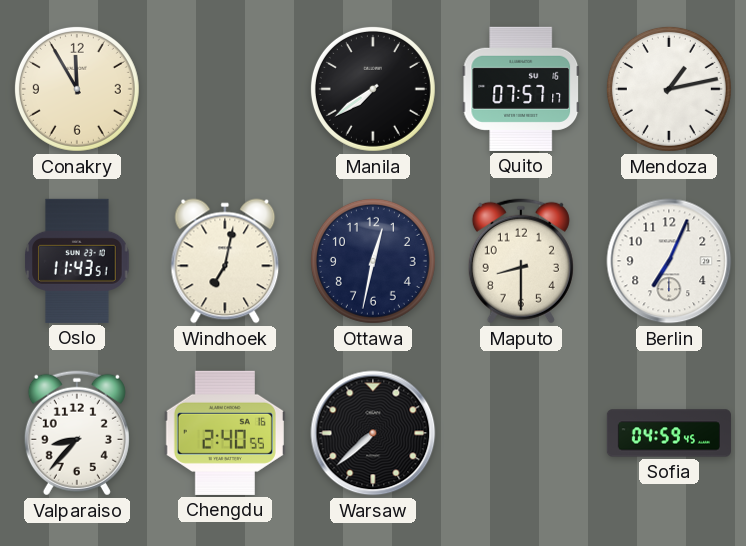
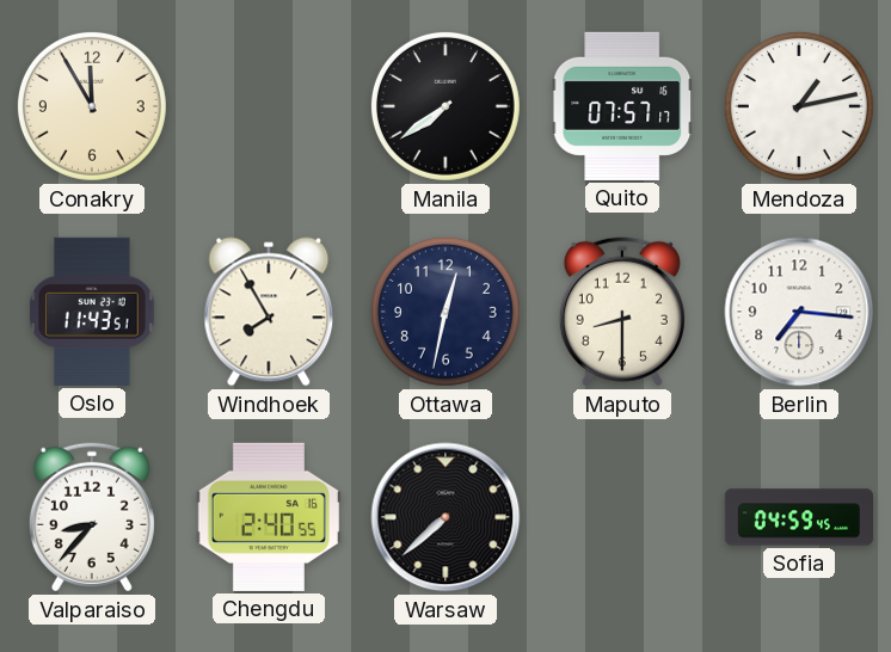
Windhoek: 7:02 -> 7:55
Berlin: 7:04 -> 7:16
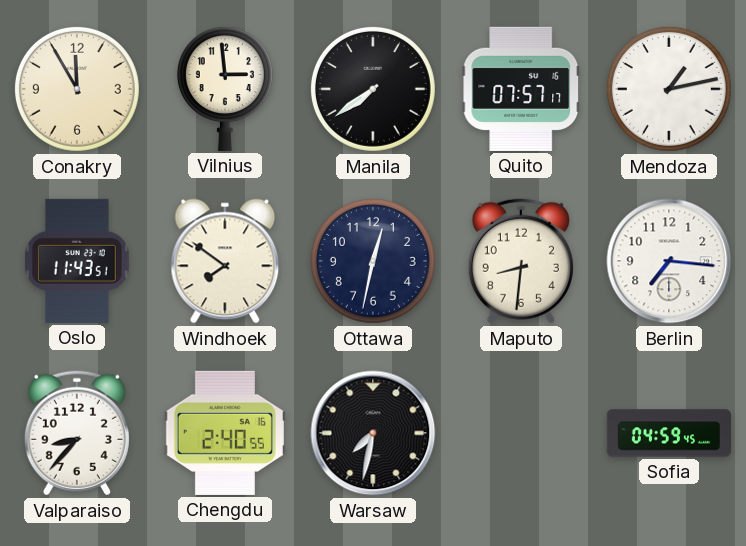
Vilnius: none -> 2:59
Windhoek: 7:55 -> 7:51
Maputo: 8:30 -> 8:31
Warsaw: 7:38 -> 7:32
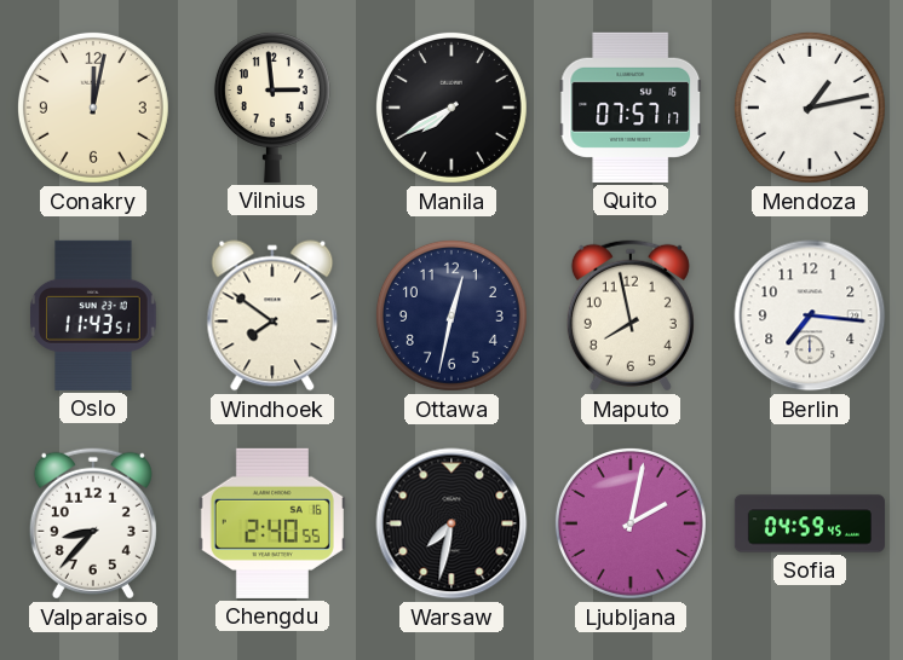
Conakry: 11:55 -> 12:02
Manila: 7:39 -> 7:40
Maputo: 8:31 -> 7:58
Ljubljana: none -> 2:02
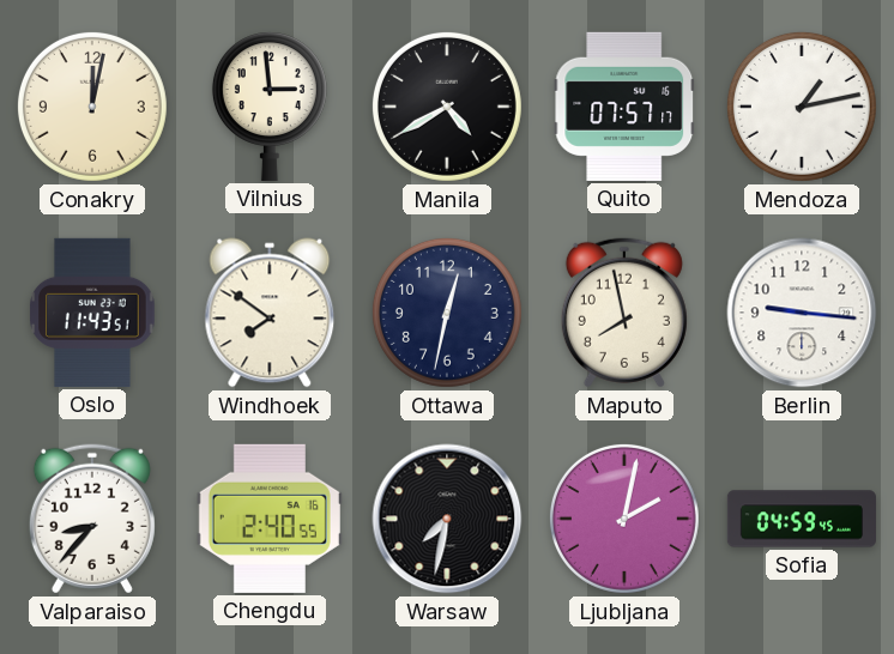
Manila: 7:40 -> 4:40
Berlin: 7:16 -> 9:16
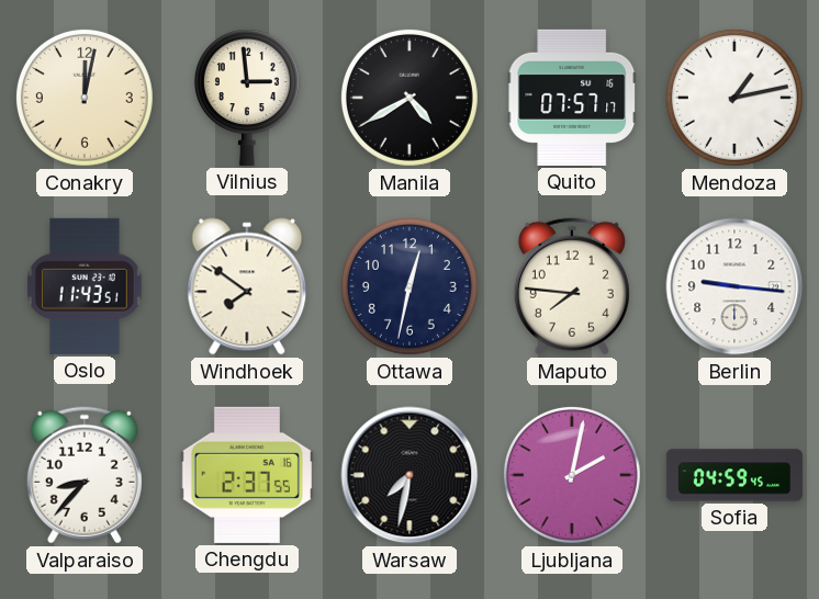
Maputo: 7:58 -> 7:46
Chengdu: 2:40 -> 2:37
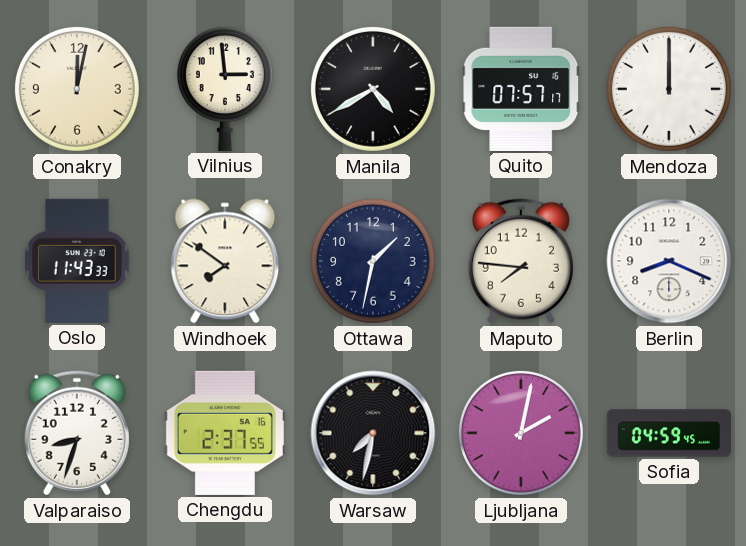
Mendoza: 1:13 -> 12:00
Oslo: 11:43:51 -> 11:43:33
Ottawa: 12:32 -> 1:32
Berlin: 9:16 -> 8:19
Valparaiso: 8:37 -> 8:33
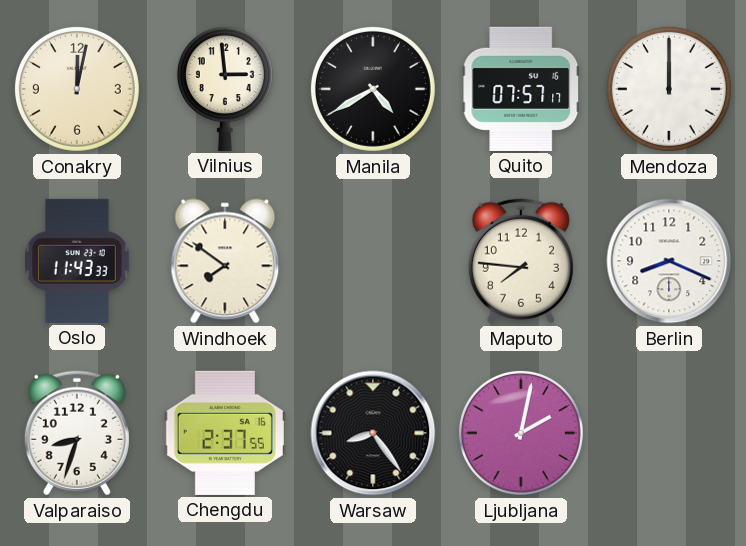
Ottawa: 1:32 -> none
Warsaw: 7:32 -> 8:24
Sofia: 04:59 -> none
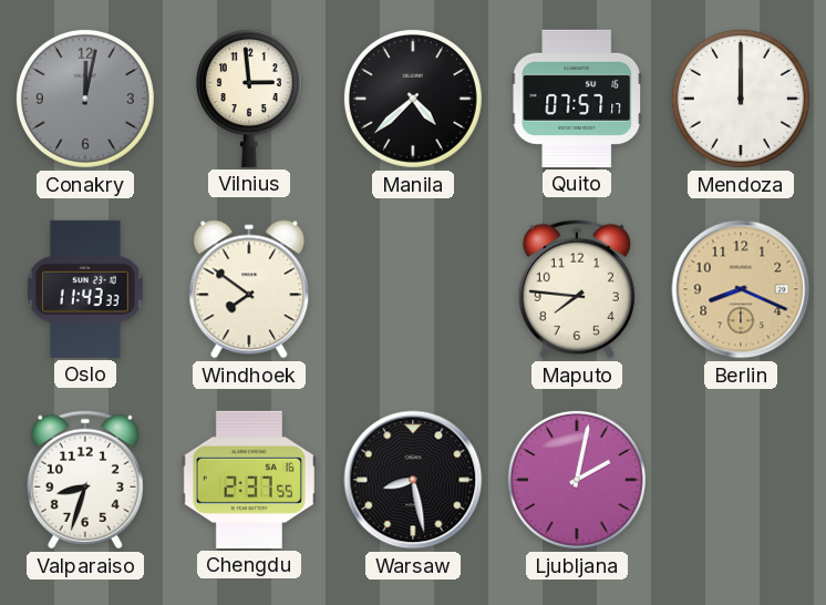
Conakry dial: cream -> grey
Manila: 4:40 -> 4:38
Berlin dial: white -> champagne
Warsaw: 8:24 -> 8:28
